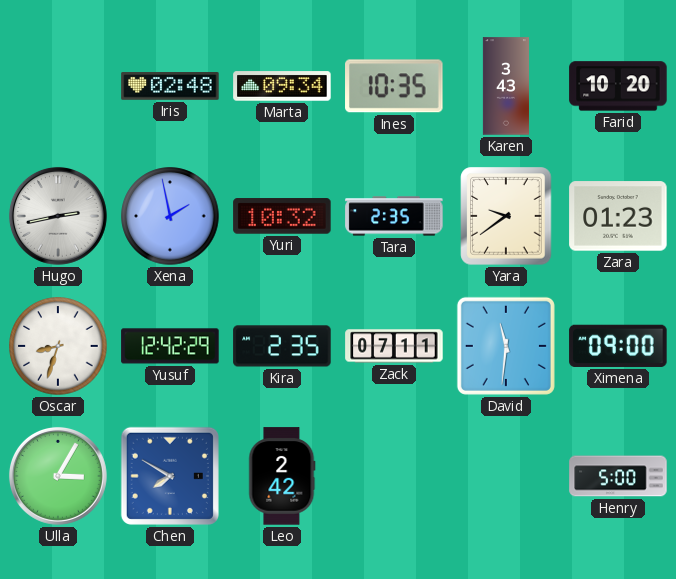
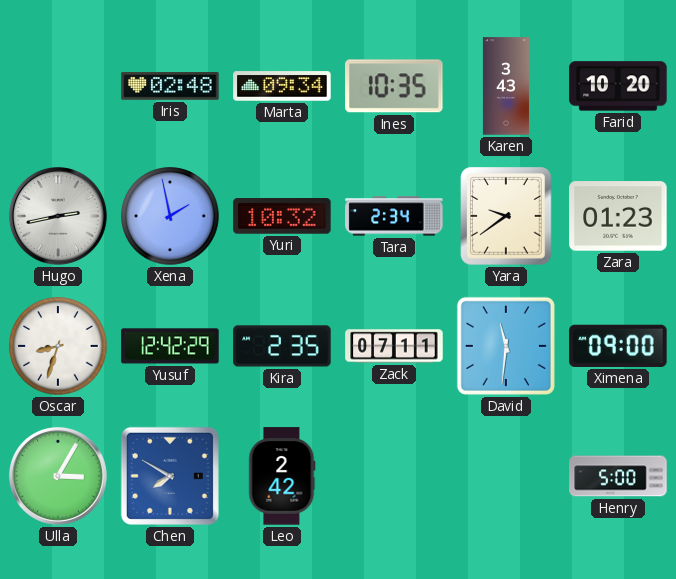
Tara: 2:35 -> 2:34
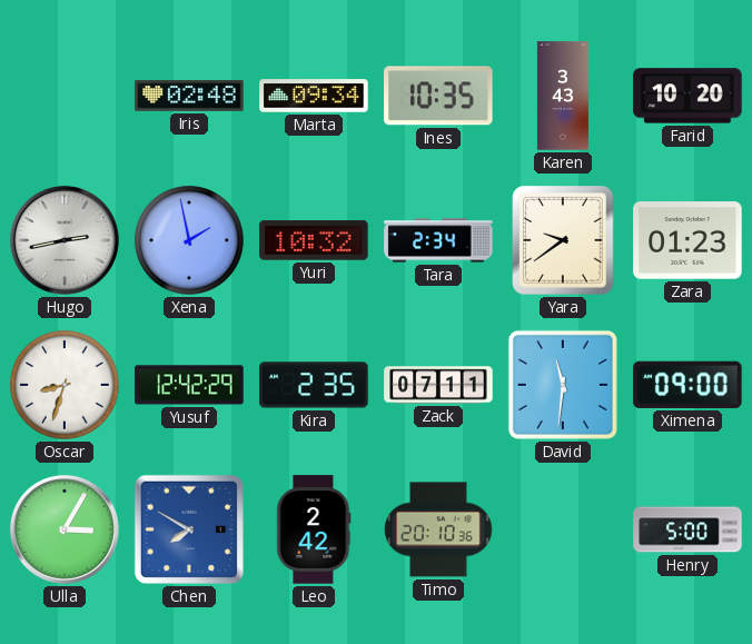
Timo: none -> 20:10
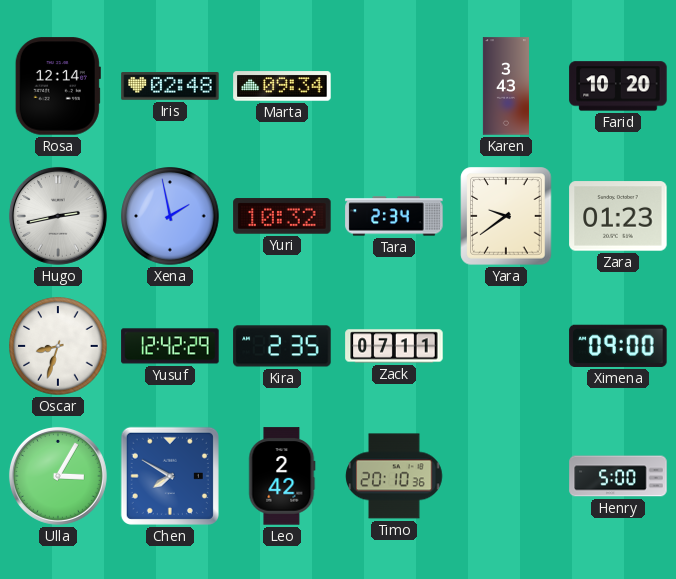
Rosa: none -> 12:14
Ines: 10:35 -> none
David: 11:31 -> none
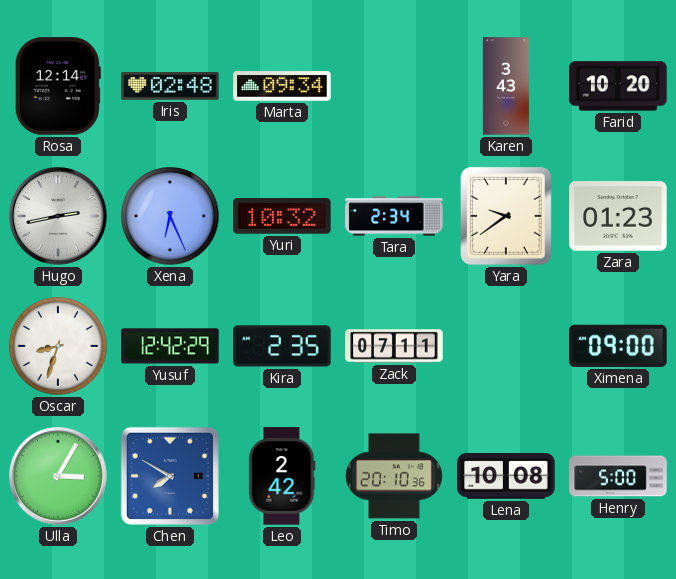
Xena: 1:58 -> 6:26
Lena: none -> 10:08
